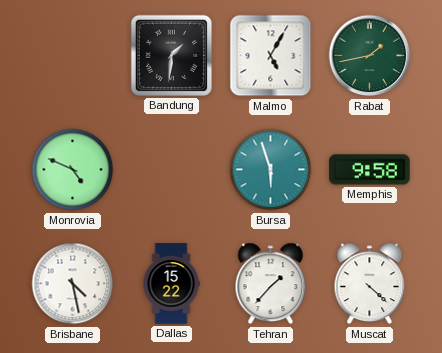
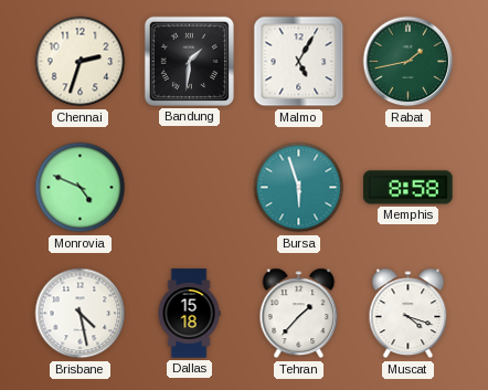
Chennai: none -> 2:33
Memphis: 9:58 -> 8:58
Dallas: 15:22 -> 15:18
Muscat: 4:22 -> 4:18
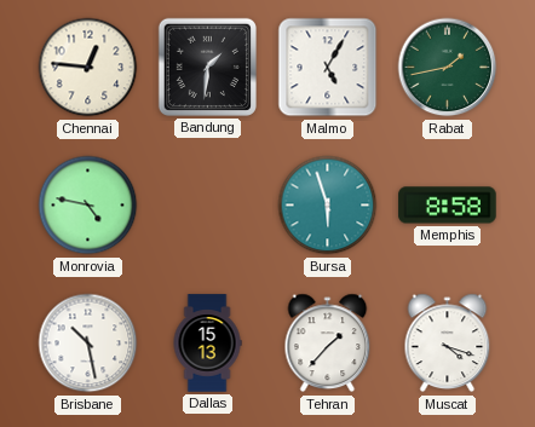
Chennai: 2:33 -> 12:46
Monrovia: 4:49 -> 4:47
Brisbane: 4:28 -> 10:28
Dallas: 15:18 -> 15:13
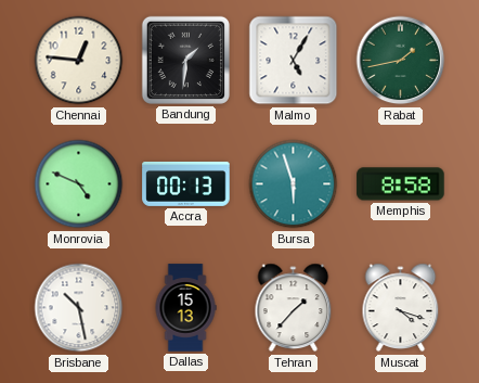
Monrovia: 4:47 -> 4:49
Accra: none -> 00:13
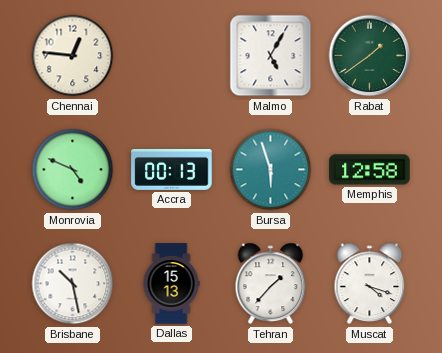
Bandung: 1:31 -> none
Rabat: 1:43 -> 1:39
Memphis: 8:58 -> 12:58
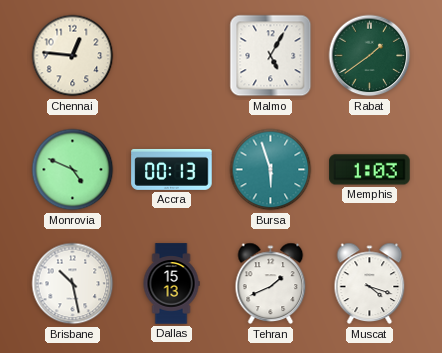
Memphis: 12:58 -> 1:03
Tehran: 1:37 -> 1:41
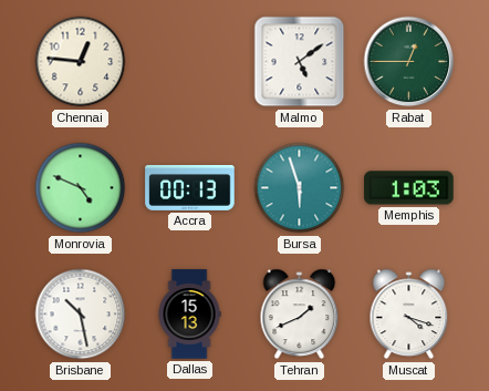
Malmo: 5:05 -> 5:09
Rabat: 1:39 -> 12:45
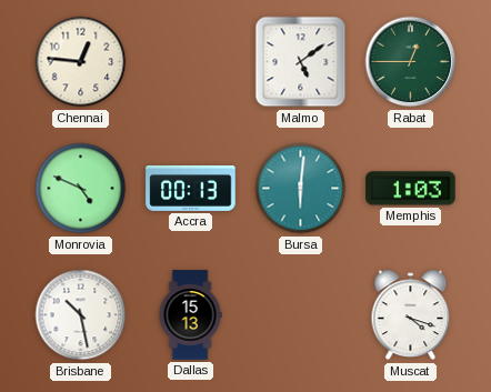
Bursa: 5:57 -> 6:01
Tehran: 1:41 -> none
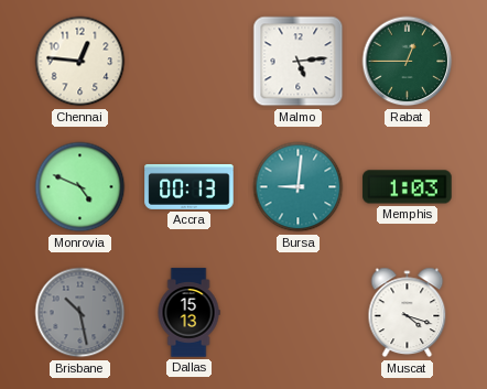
Malmo: 5:09 -> 5:14
Bursa: 6:01 -> 9:01
Brisbane dial: white -> grey
